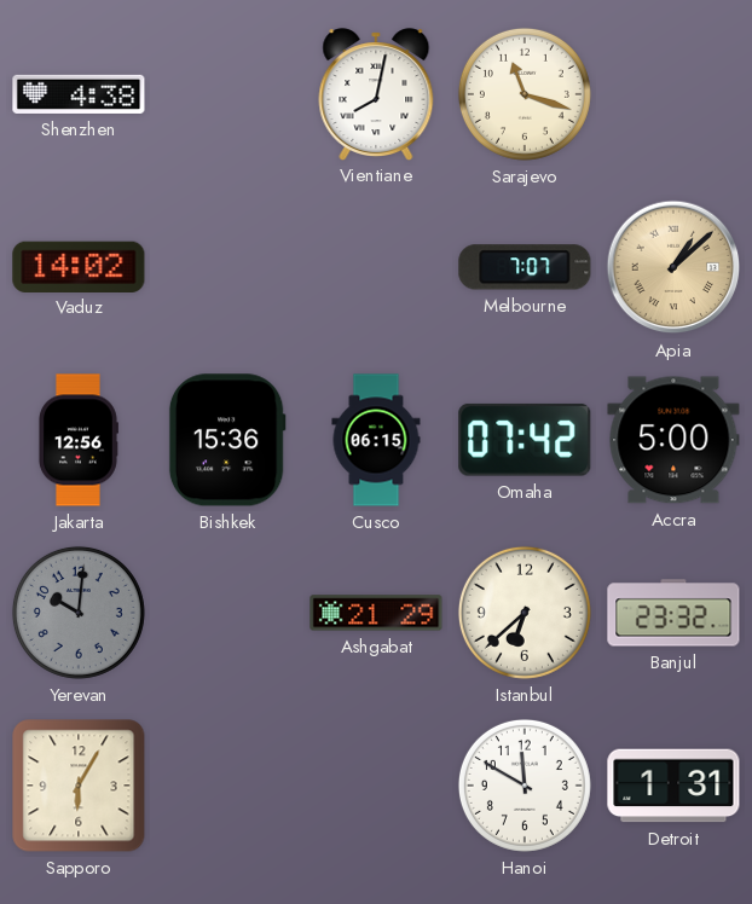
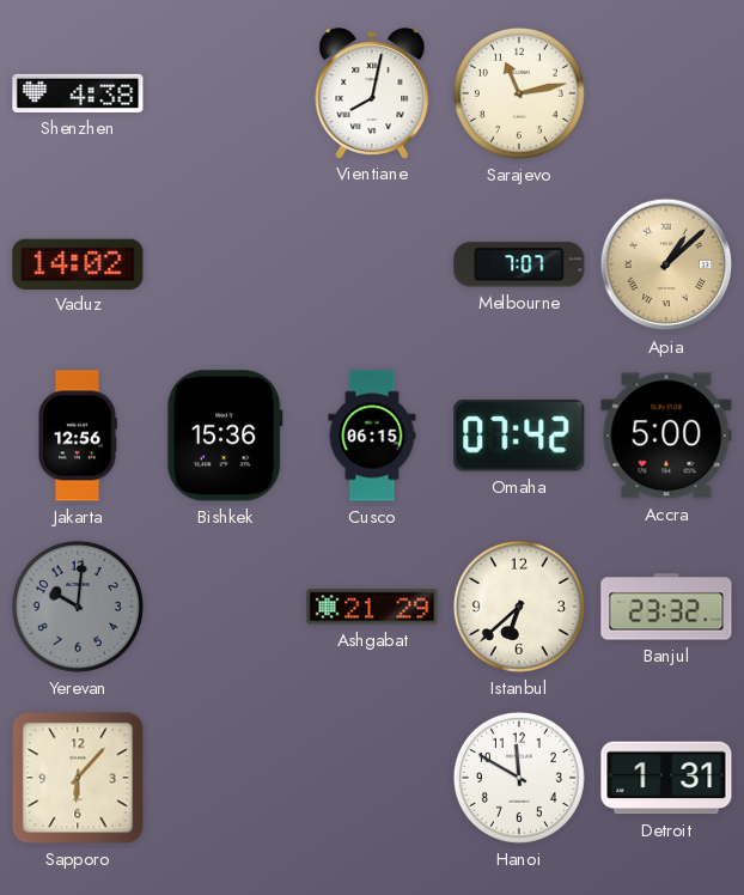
Sarajevo: 11:18 -> 11:13
Sapporo: 6:05 -> 6:07
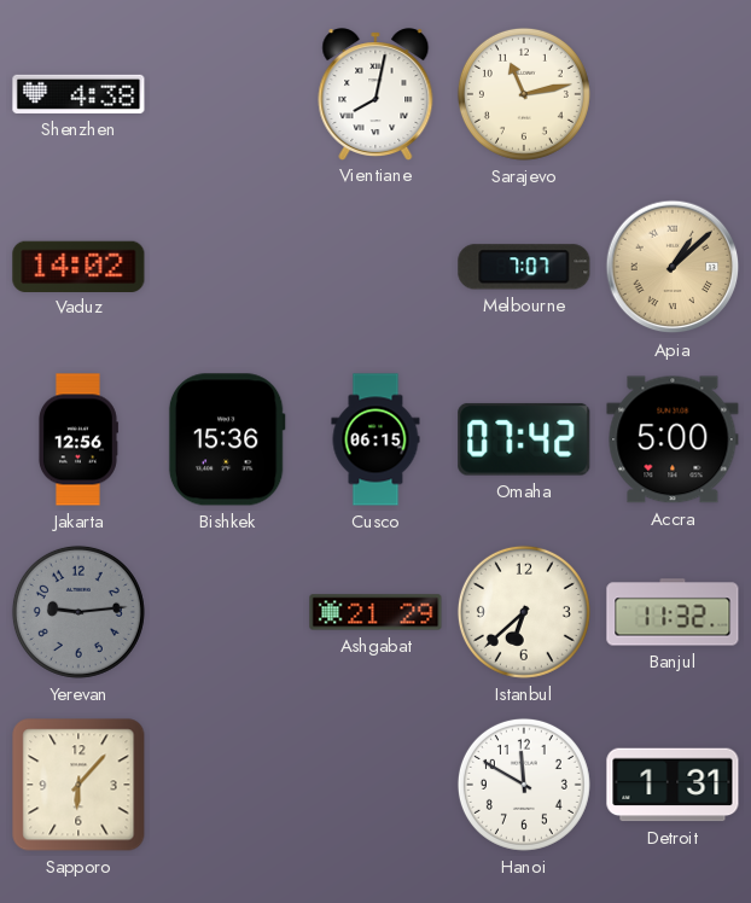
Yerevan: 10:01 -> 9:14
Banjul: 23:32 -> 11:32
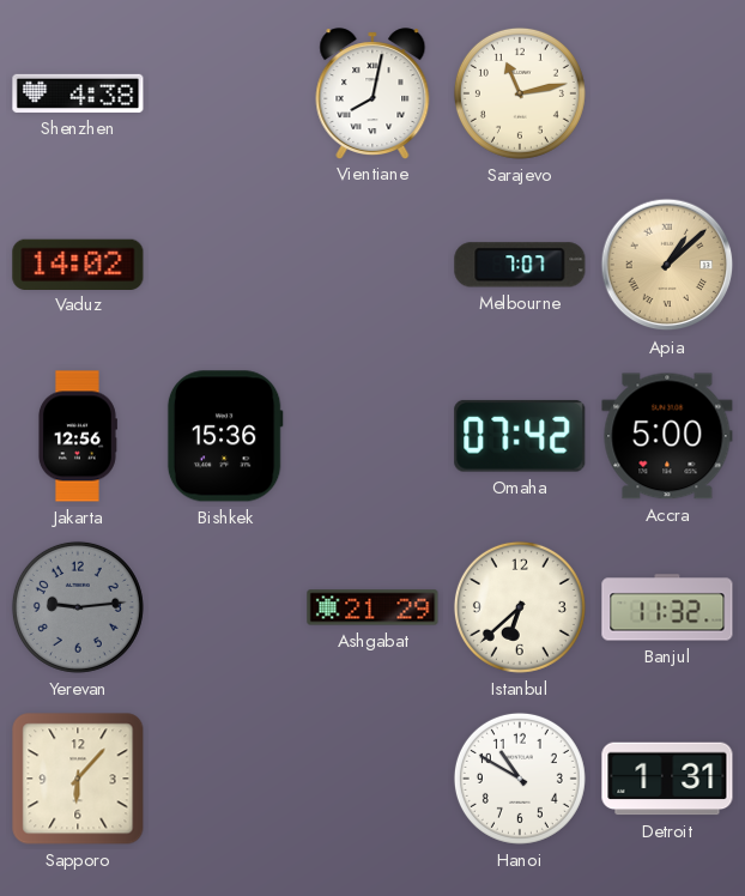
Cusco: 06:15 -> none
Hanoi: 11:50 -> 10:50
